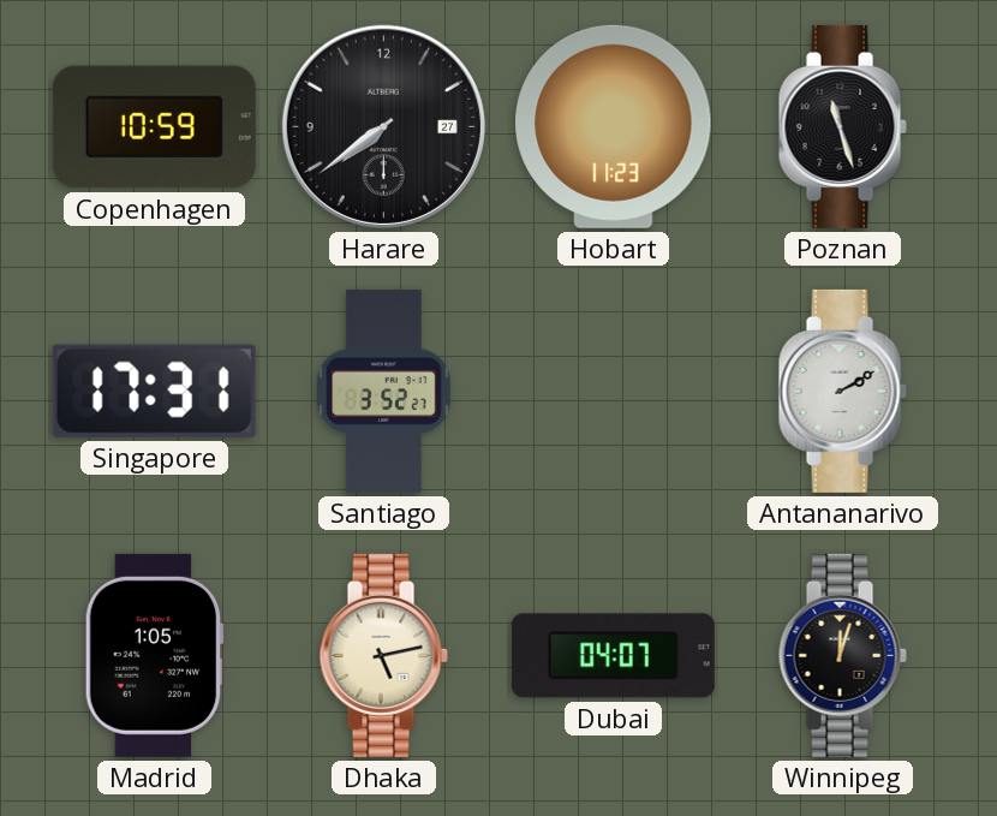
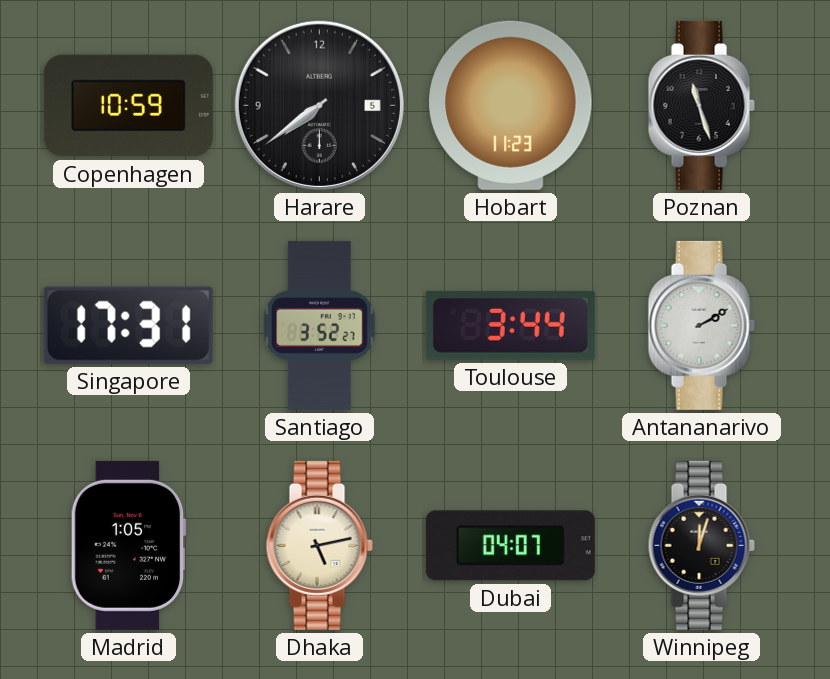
Harare date: 27 -> 5
Toulouse: none -> 3:44
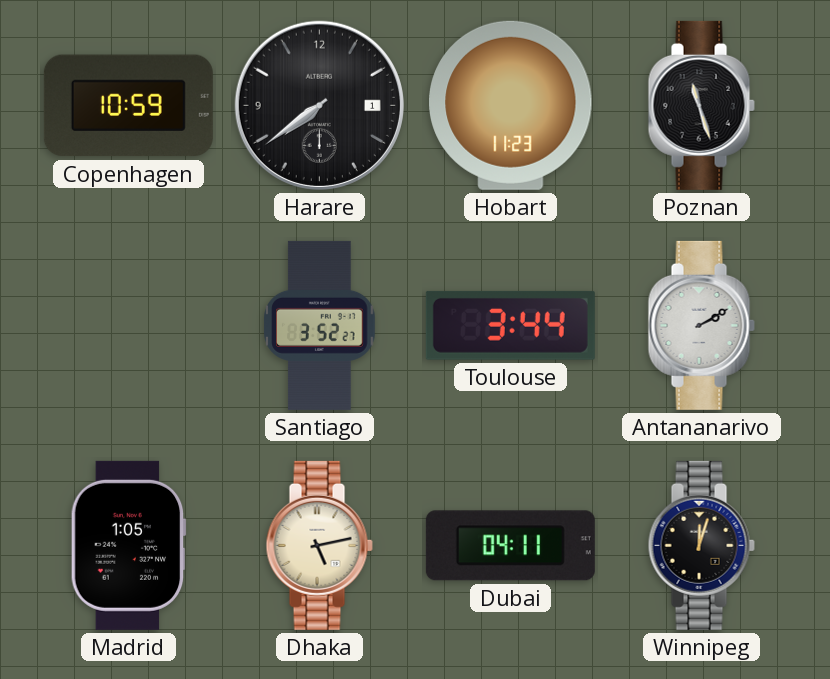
Harare date: 5 -> 1
Singapore: 17:31 -> none
Dubai: 04:07 -> 04:11
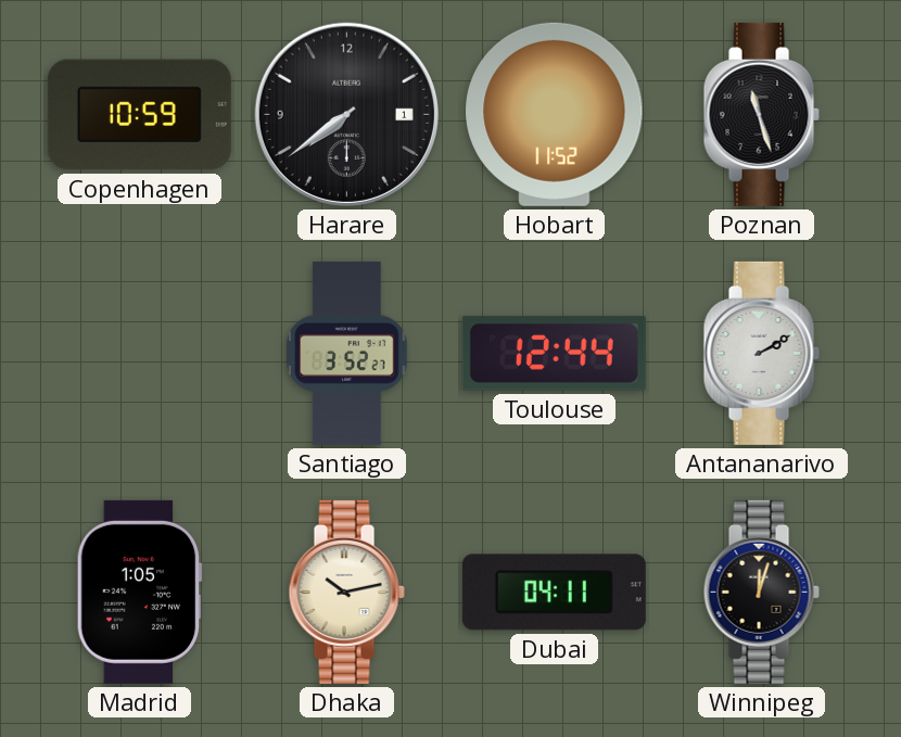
Hobart: 11:23 -> 11:52
Toulouse: 3:44 -> 12:44
Dhaka: 5:13 -> 10:13
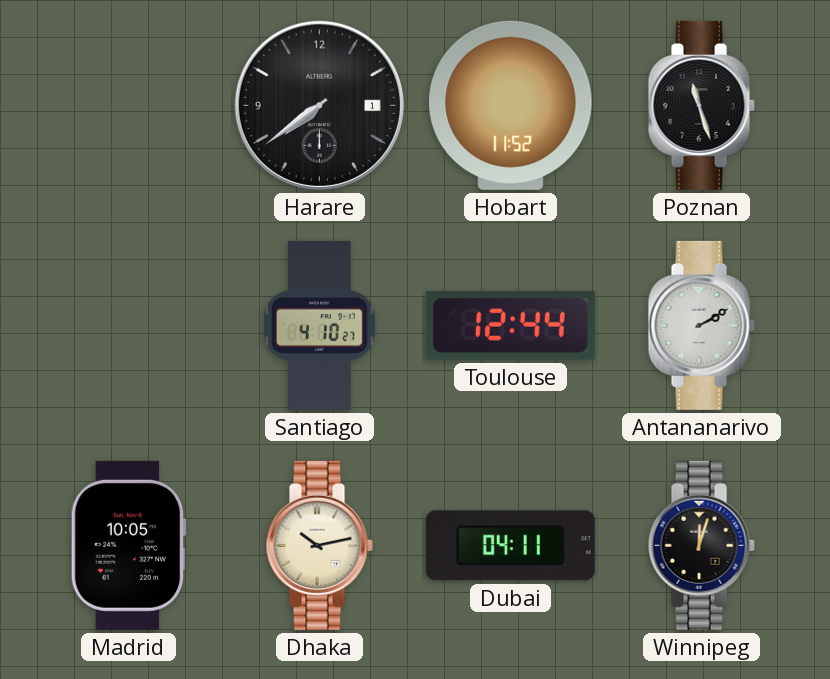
Copenhagen: 10:59 -> none
Santiago: 3:52 -> 4:10
Madrid: 1:05 -> 10:05
